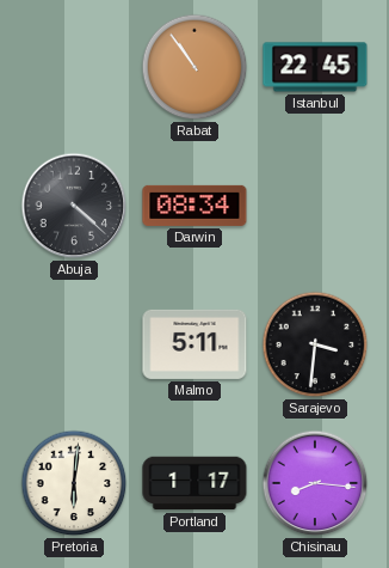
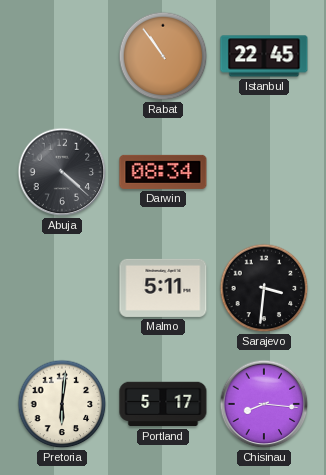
Portland: 1:17 -> 5:17
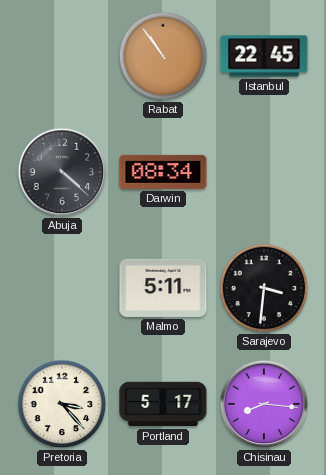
Pretoria: 6:01 -> 3:23
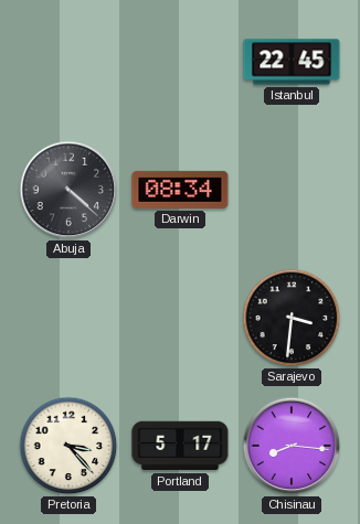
Rabat: 10:54 -> none
Malmo: 5:11 -> none
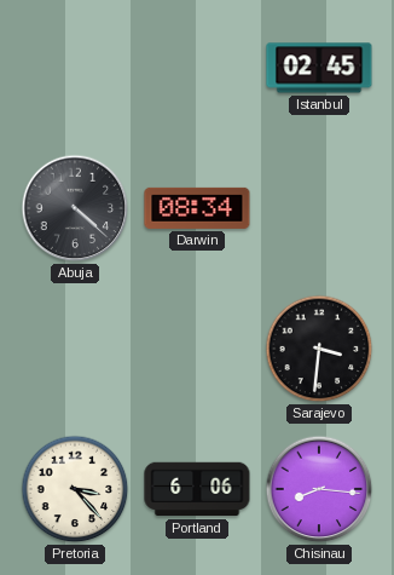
Istanbul: 22:45 -> 02:45
Portland: 5:17 -> 6:06
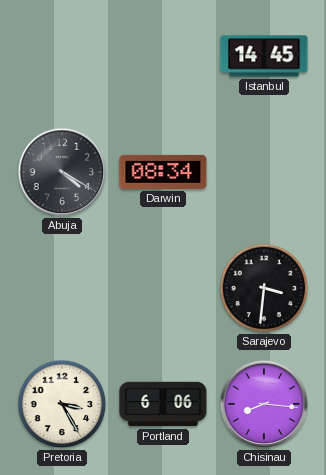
Istanbul: 02:45 -> 14:45
Abuja: 4:22 -> 4:20
Pretoria: 3:23 -> 3:25
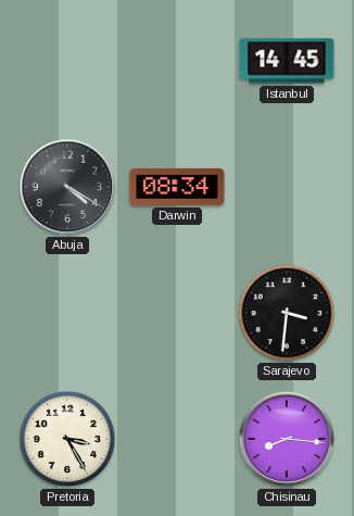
Portland: 6:06 -> none
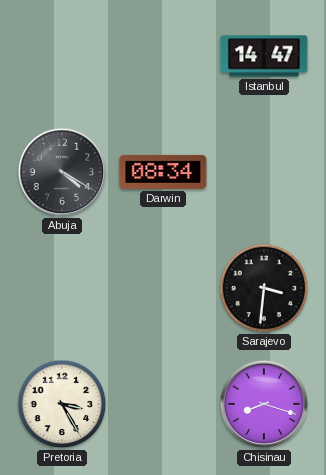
Istanbul: 14:45 -> 14:47
Chisinau: 8:16 -> 8:18
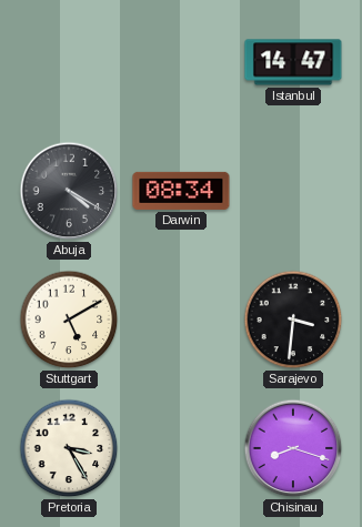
Stuttgart: none -> 5:10
